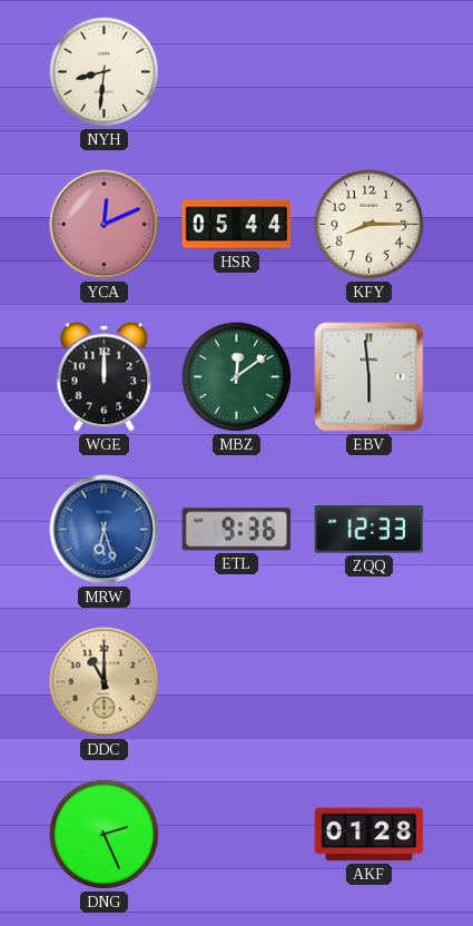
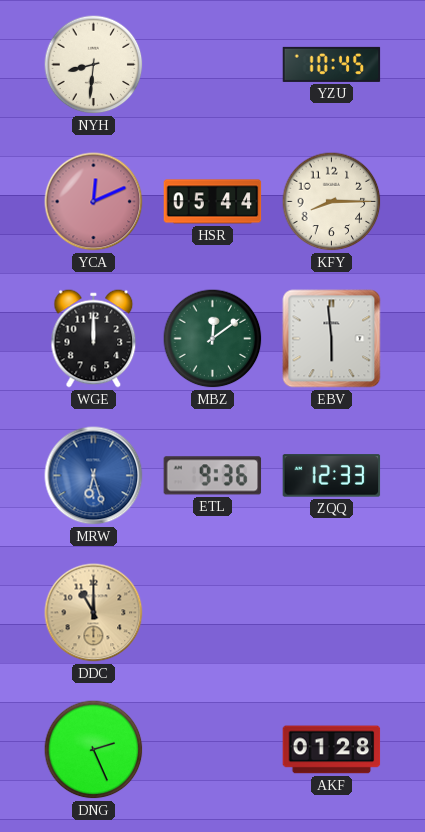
YZU: none -> 10:45
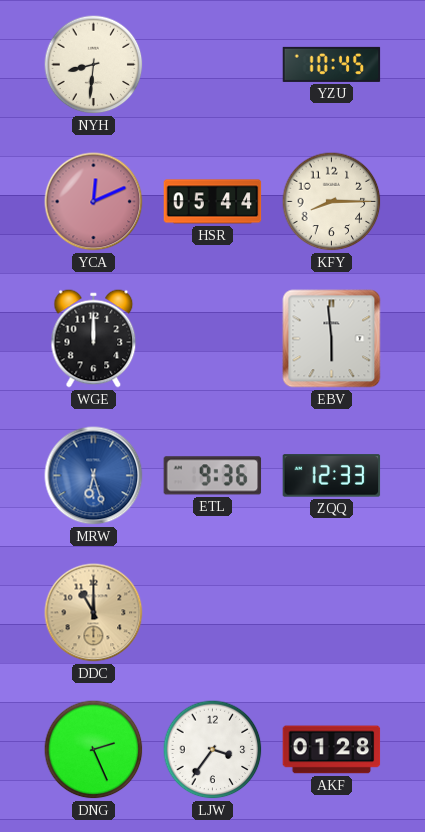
MBZ: 12:09 -> none
LJW: none -> 3:36
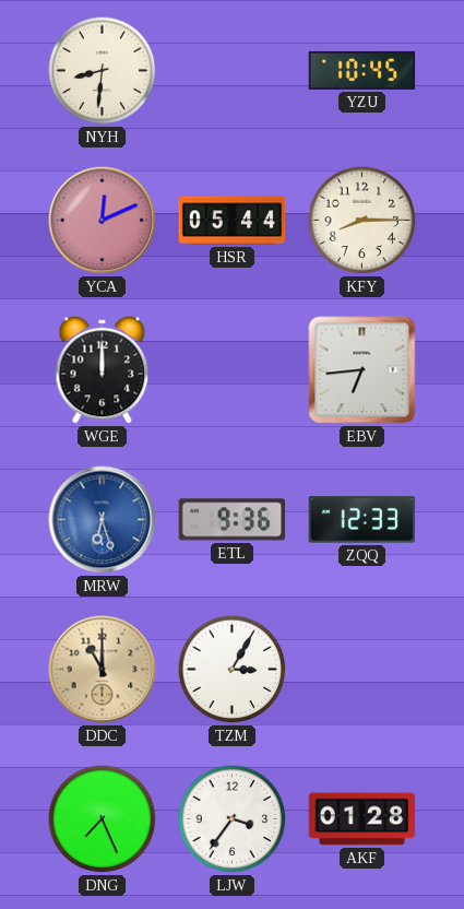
EBV: 5:59 -> 6:44
TZM: none -> 3:05
DNG: 2:26 -> 7:26
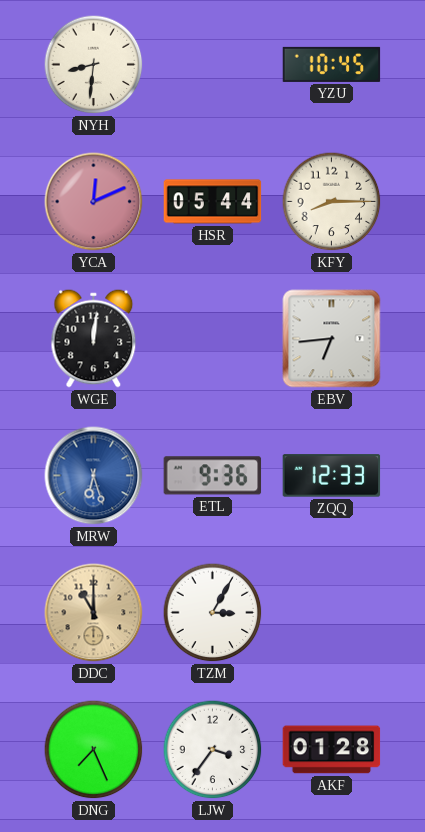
WGE: 12:00 -> 12:01
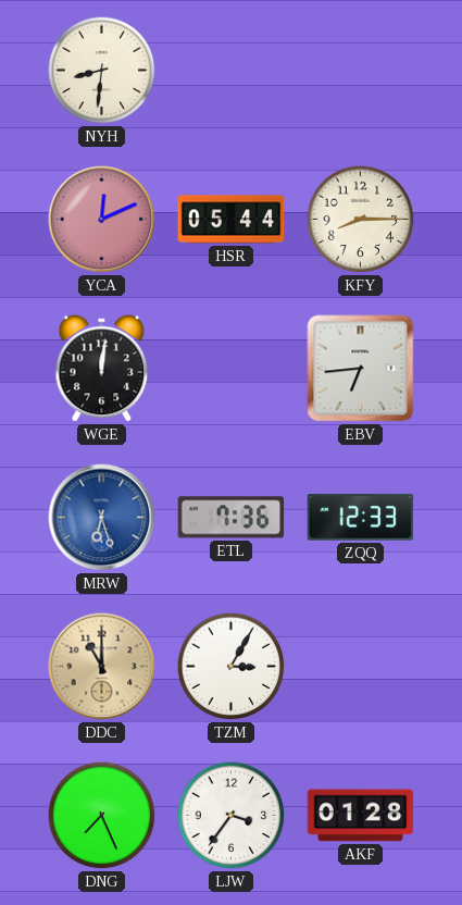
YZU: 10:45 -> none
ETL: 9:36 -> 7:36
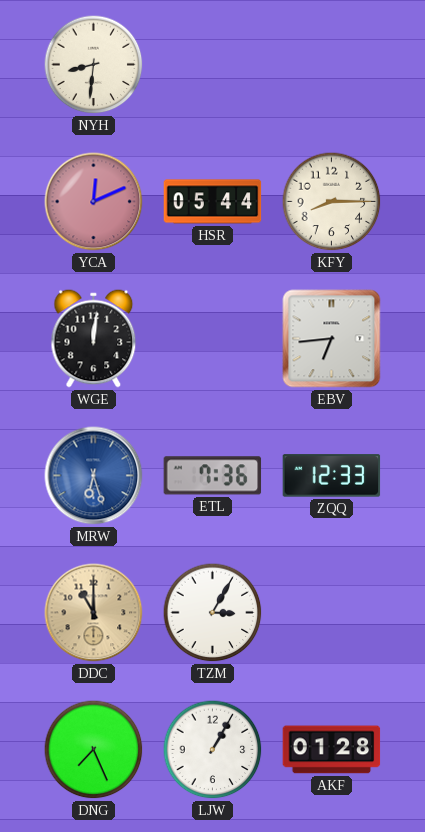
LJW: 3:36 -> 1:05
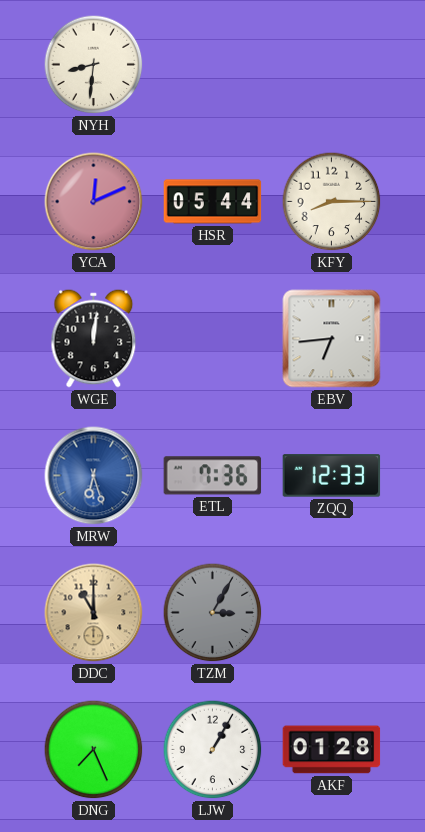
TZM dial: white -> grey
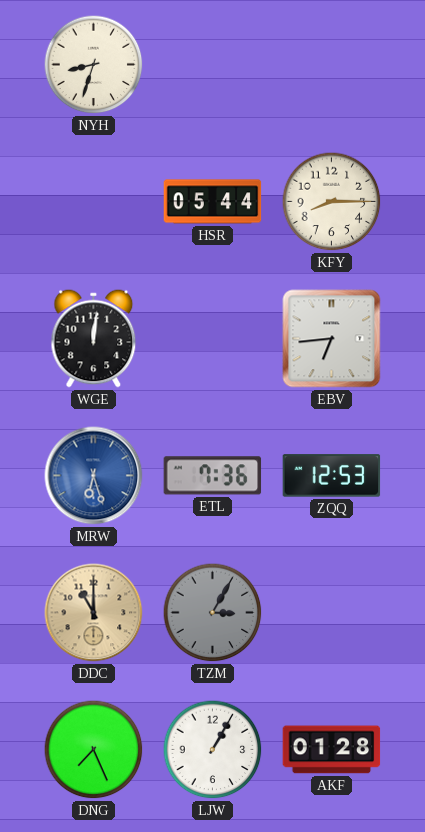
NYH: 8:31 -> 8:33
YCA: 12:11 -> none
ZQQ: 12:33 -> 12:53
